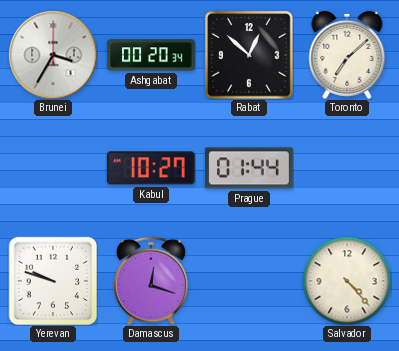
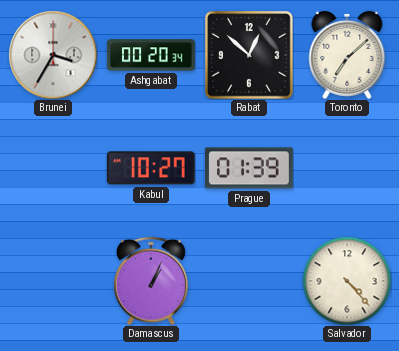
Prague: 01:44 -> 01:39
Yerevan: 9:48 -> none
Damascus: 12:18 -> 1:04
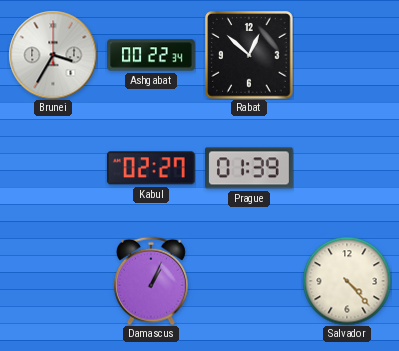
Ashgabat: 00:20 -> 00:22
Toronto: 7:08 -> none
Kabul: 10:27 -> 02:27
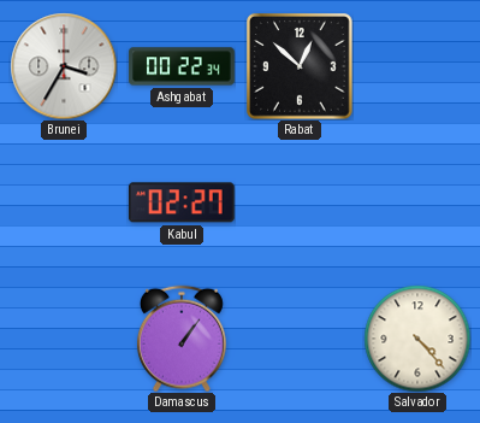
Prague: 01:39 -> none
Damascus: 1:04 -> 1:06
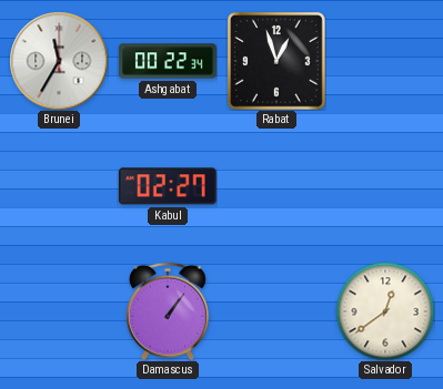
Brunei: 3:35 -> 11:35
Rabat: 12:52 -> 12:57
Salvador: 4:23 -> 12:39
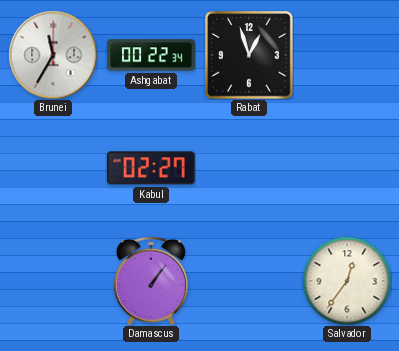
Salvador: 12:39 -> 12:36
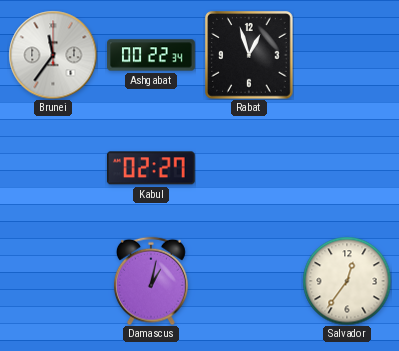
Brunei: 11:35 -> 11:36
Damascus: 1:06 -> 1:02
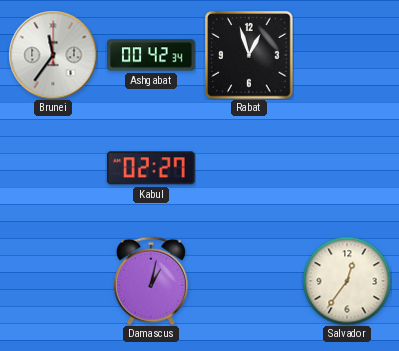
Ashgabat: 00:22 -> 00:42
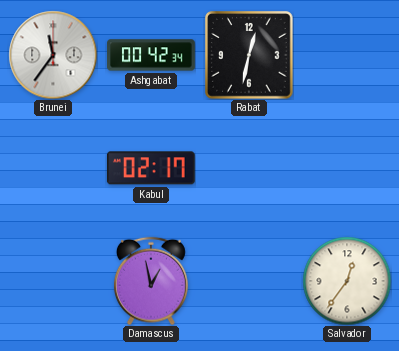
Rabat: 12:57 -> 12:32
Kabul: 02:27 -> 02:17
Damascus: 1:02 -> 12:58
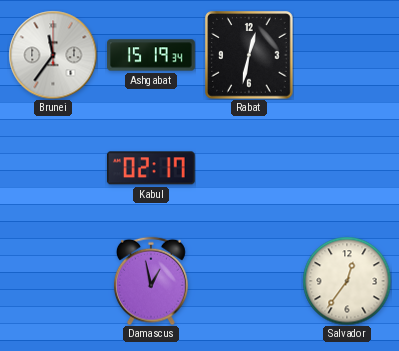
Ashgabat: 00:42 -> 15:19
